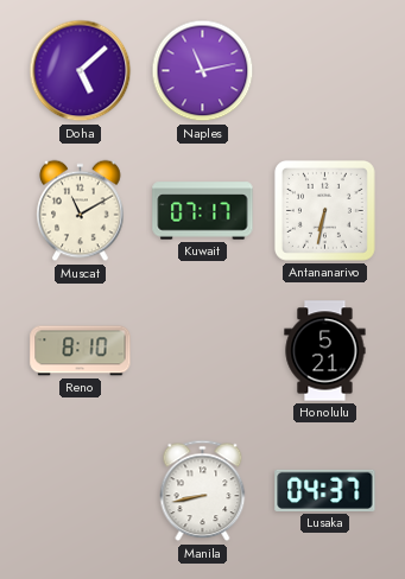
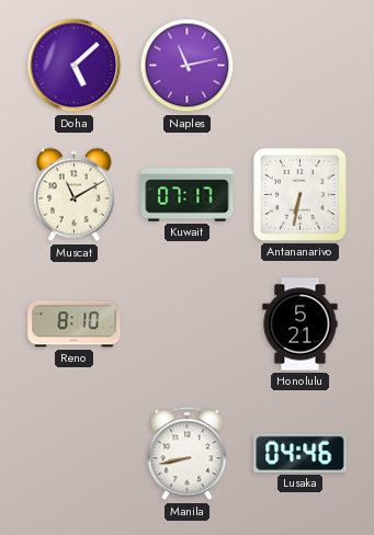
Lusaka: 04:37 -> 04:46
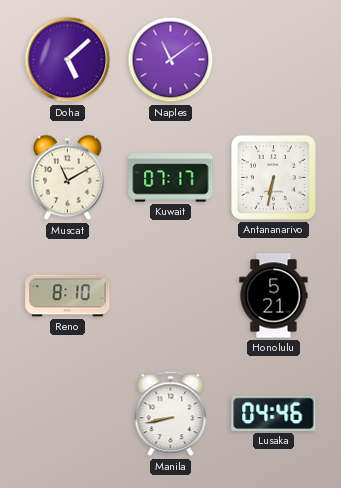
Naples: 11:13 -> 11:09
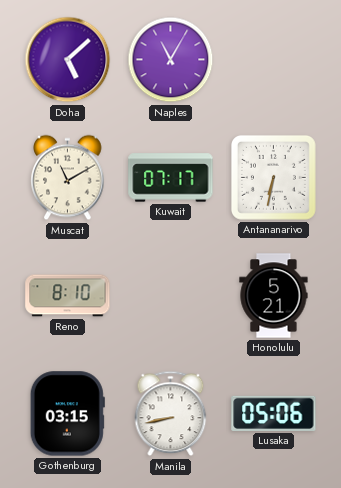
Naples: 11:09 -> 11:05
Gothenburg: none -> 03:15
Lusaka: 04:46 -> 05:06
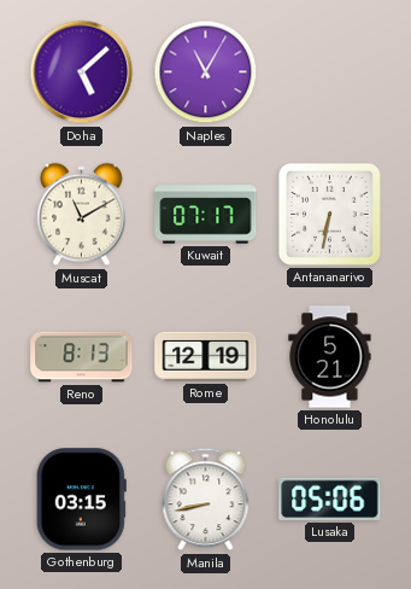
Reno: 8:10 -> 8:13
Rome: none -> 12:19
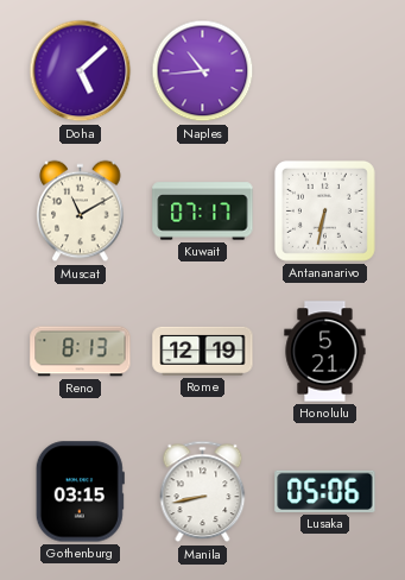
Naples: 11:05 -> 10:44
